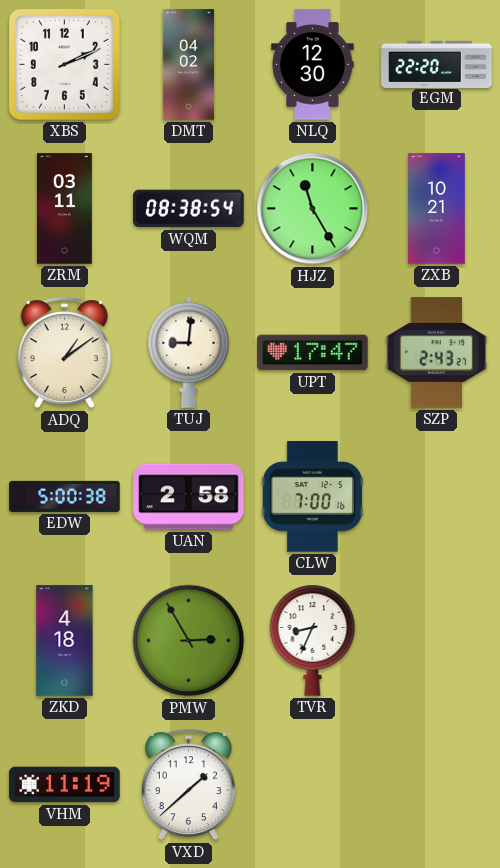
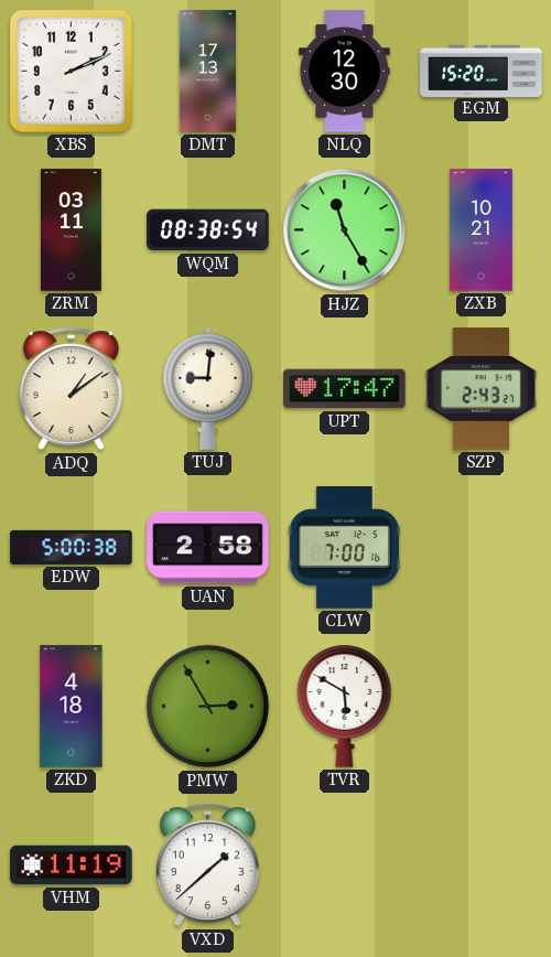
DMT: 04:02 -> 17:13
EGM: 22:20 -> 15:20
TVR: 8:34 -> 5:50
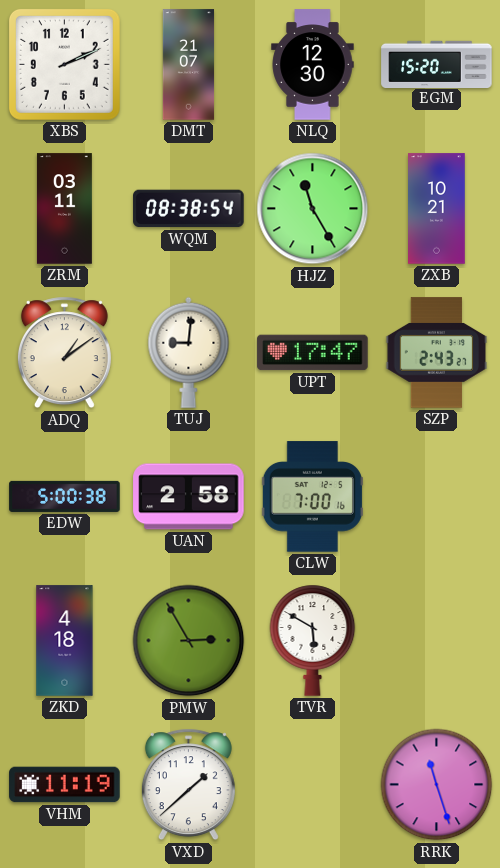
DMT: 17:13 -> 21:07
RRK: none -> 11:27
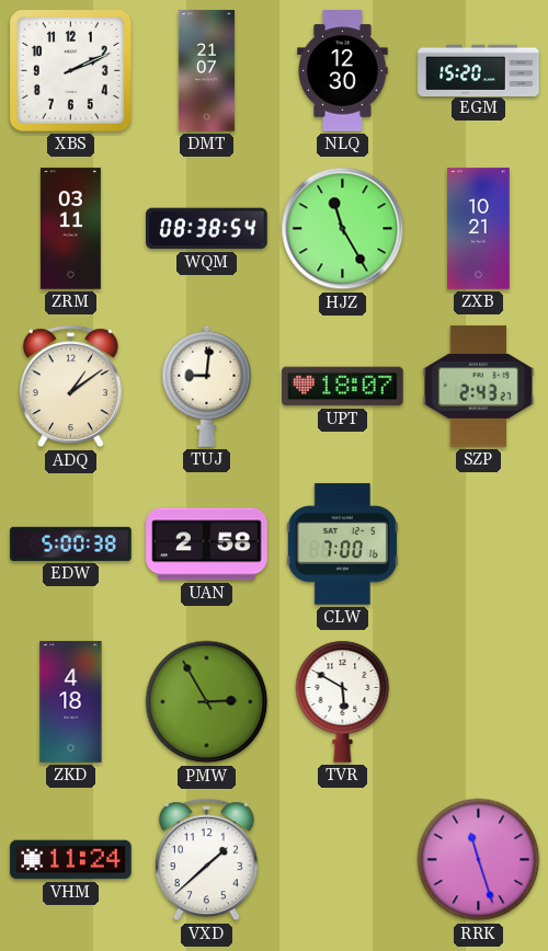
UPT: 17:47 -> 18:07
VHM: 11:19 -> 11:24
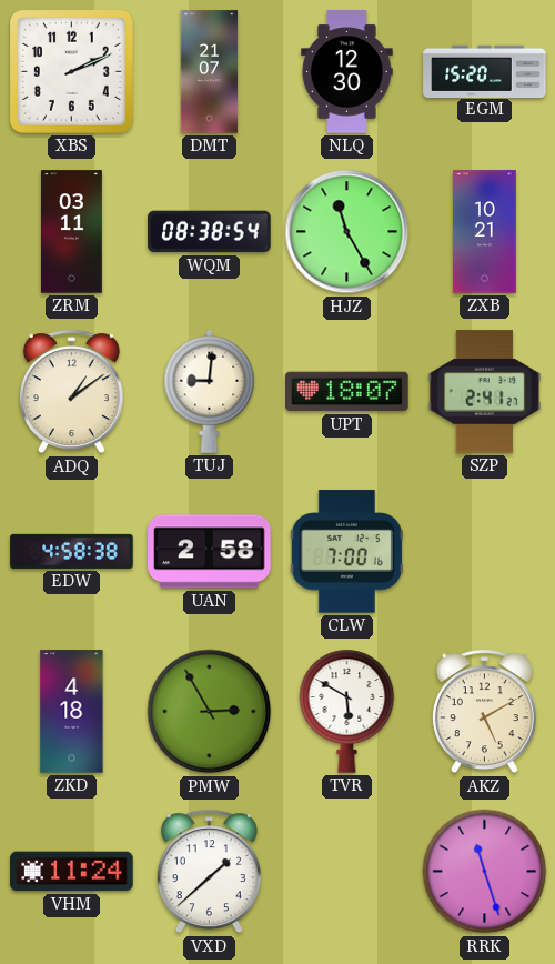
SZP: 2:43 -> 2:41
EDW: 5:00 -> 4:58
AKZ: none -> 5:10
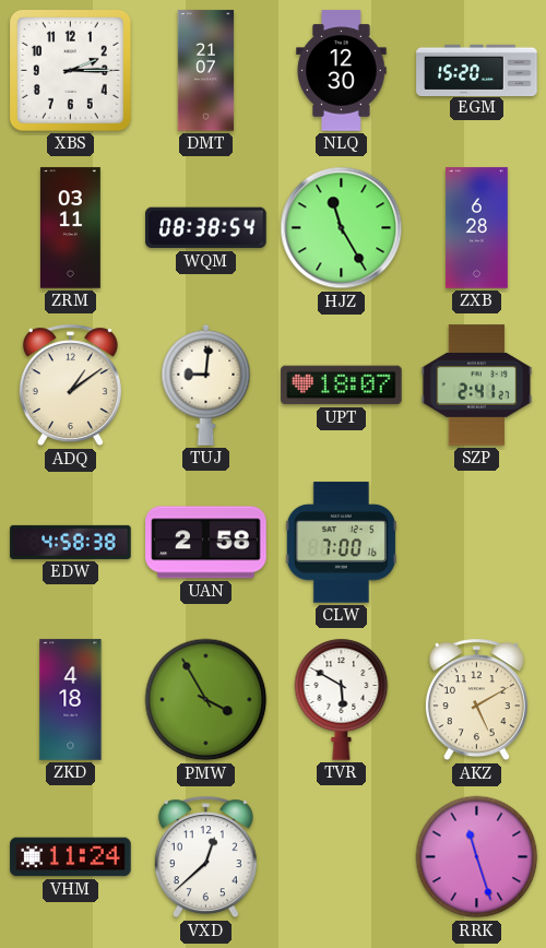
XBS: 2:11 -> 2:15
ZXB: 10:21 -> 6:28
PMW: 2:55 -> 3:55
VXD: 1:38 -> 12:38
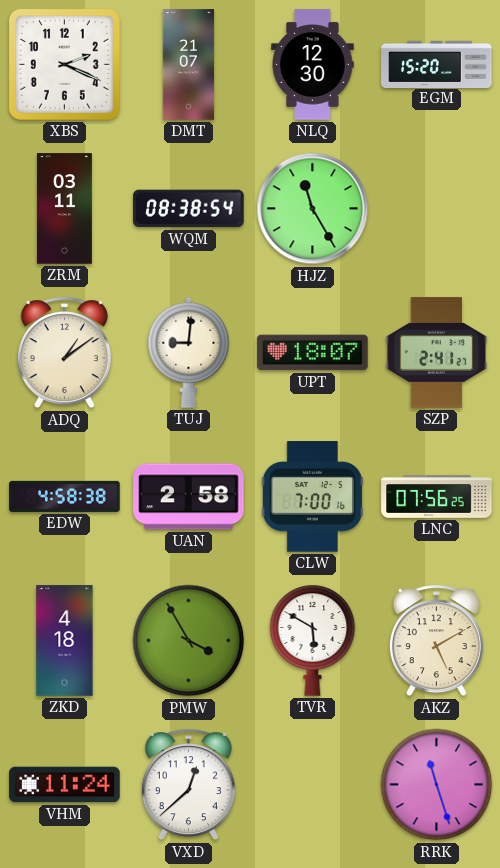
XBS: 2:15 -> 2:19
ZXB: 6:28 -> none
LNC: none -> 07:56
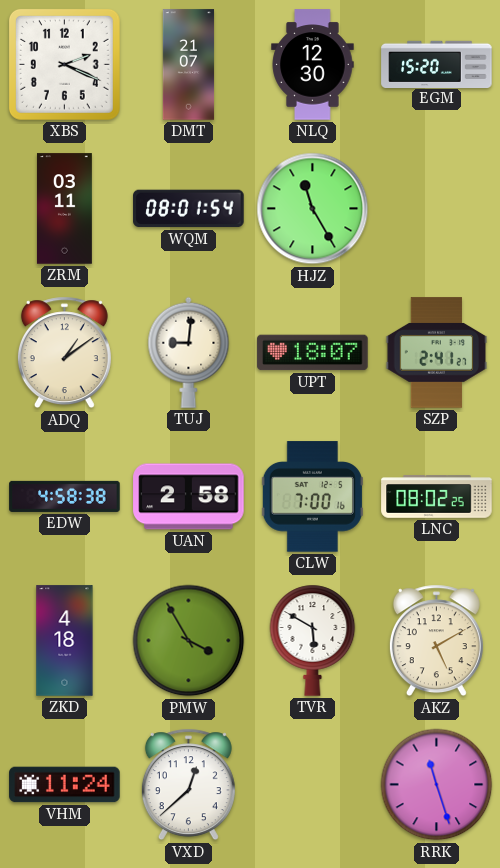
WQM: 08:38 -> 08:01
LNC: 07:56 -> 08:02
